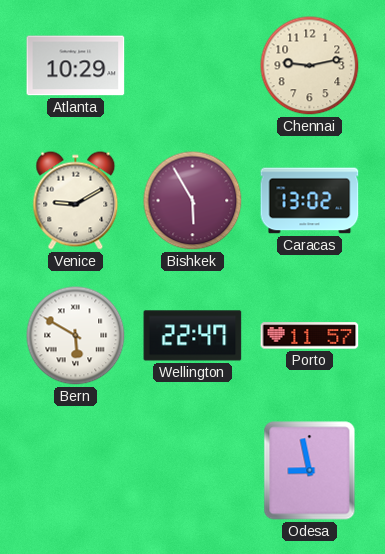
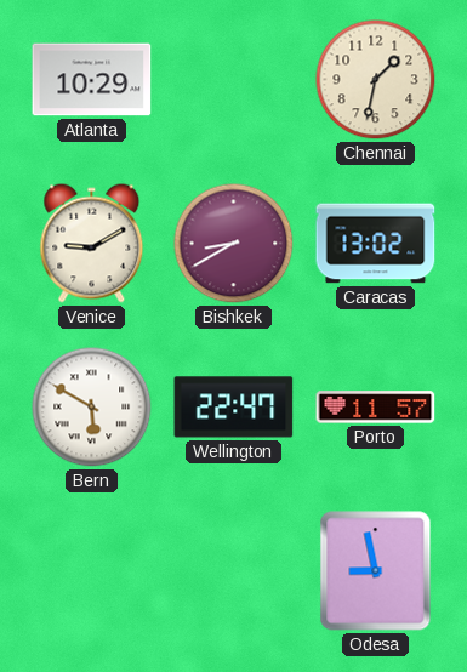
Chennai: 9:13 -> 1:32
Bishkek: 5:55 -> 8:40
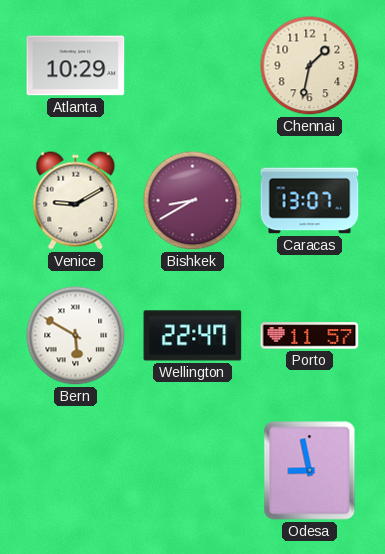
Caracas: 13:02 -> 13:07
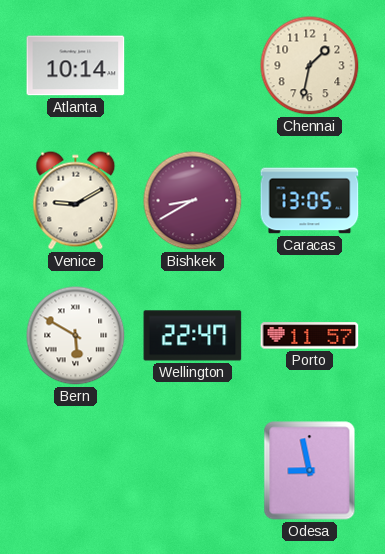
Atlanta: 10:29 -> 10:14
Caracas: 13:07 -> 13:05
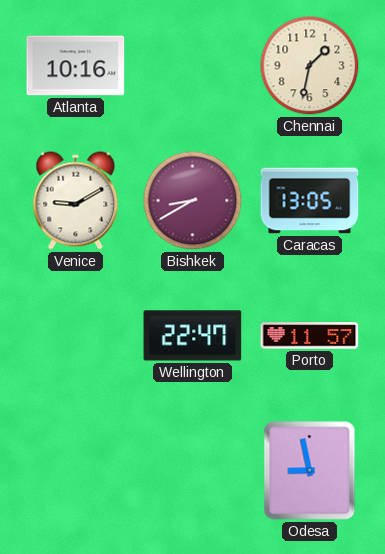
Atlanta: 10:14 -> 10:16
Bern: 5:50 -> none
